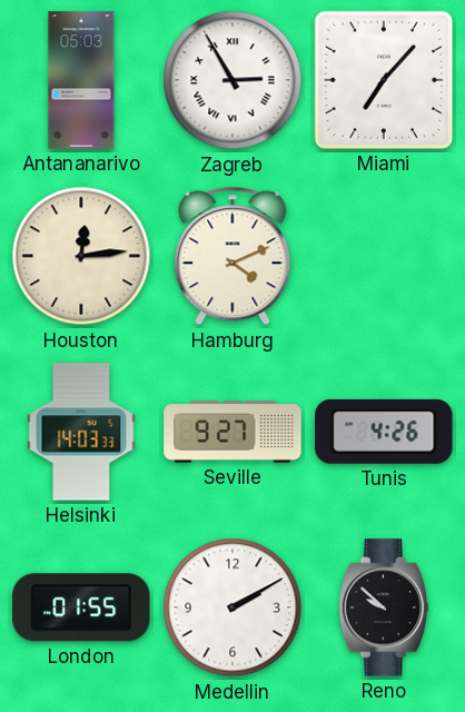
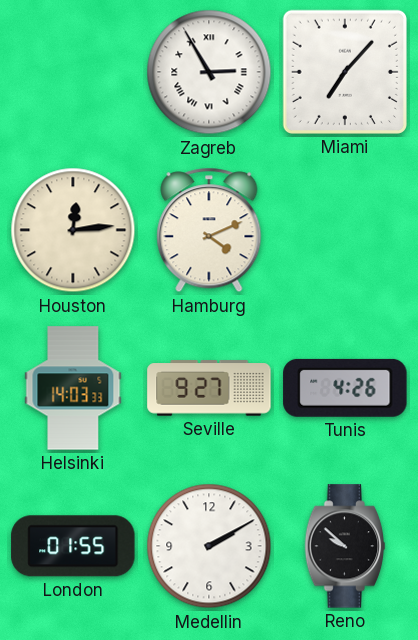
Antananarivo: 05:03 -> none
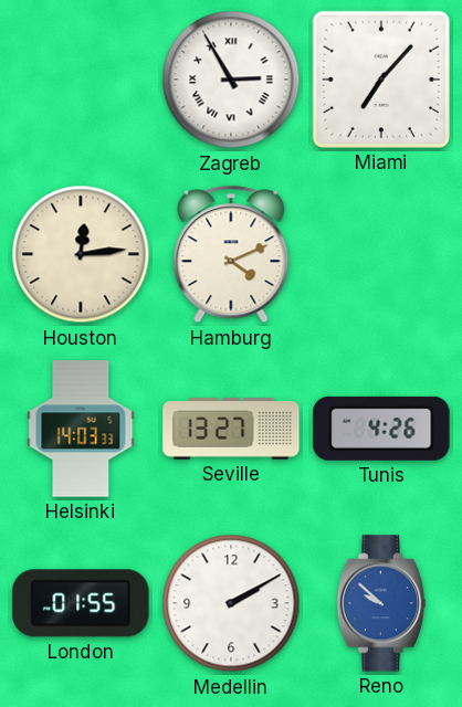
Seville: 9:27 -> 13:27
Reno dial: black -> blue
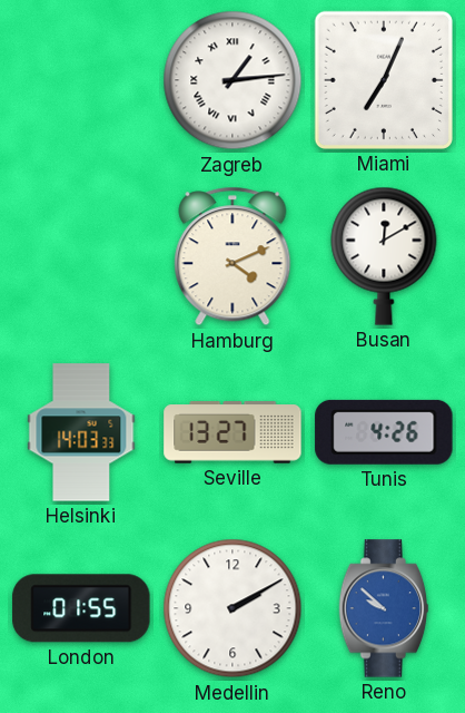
Zagreb: 2:55 -> 1:14
Miami: 7:07 -> 7:04
Houston: 12:14 -> none
Busan: none -> 12:10
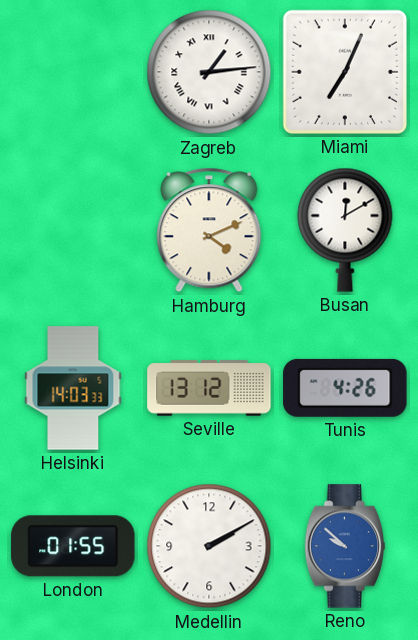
Seville: 13:27 -> 13:12
